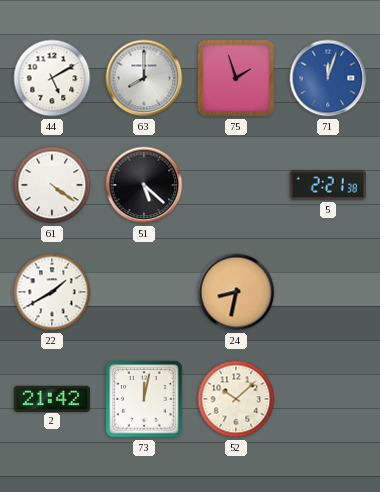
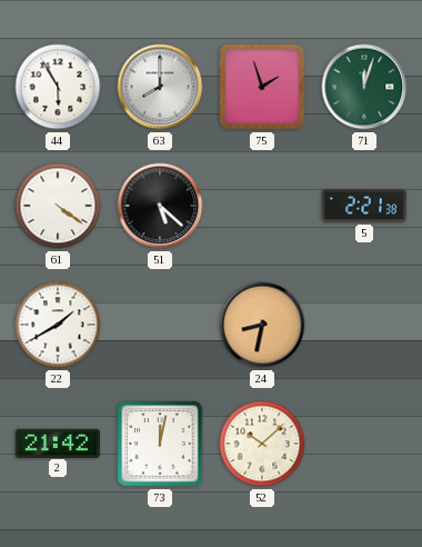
44: 5:10 -> 5:55
71 dial: blue -> green
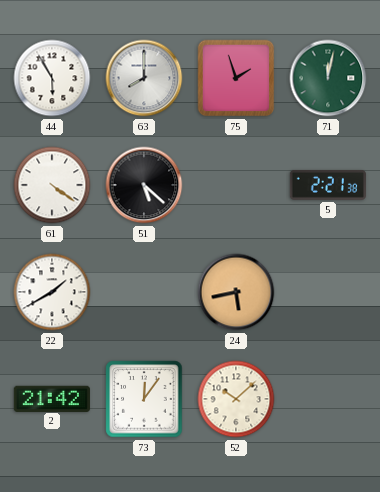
71: 12:03 -> 12:02
24: 8:32 -> 5:43
73: 12:02 -> 12:06
